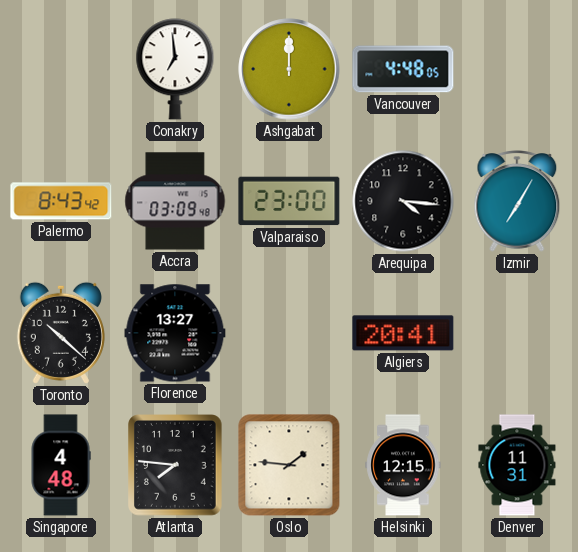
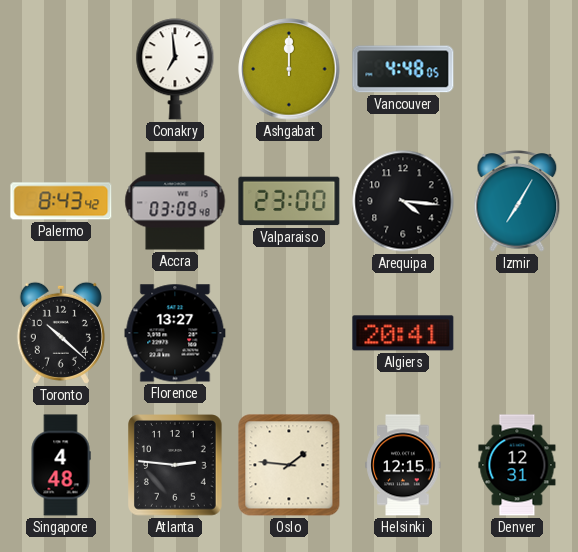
Atlanta: 7:46 -> 2:46
Denver: 11:31 -> 12:31
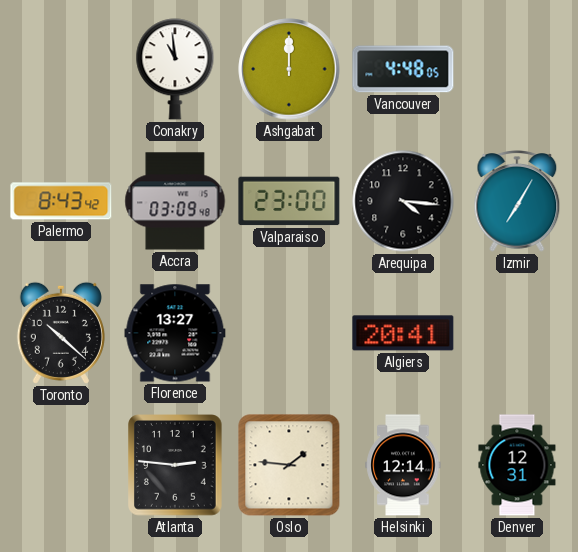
Conakry: 6:59 -> 10:59
Singapore: 4:48 -> none
Helsinki: 12:15 -> 12:14
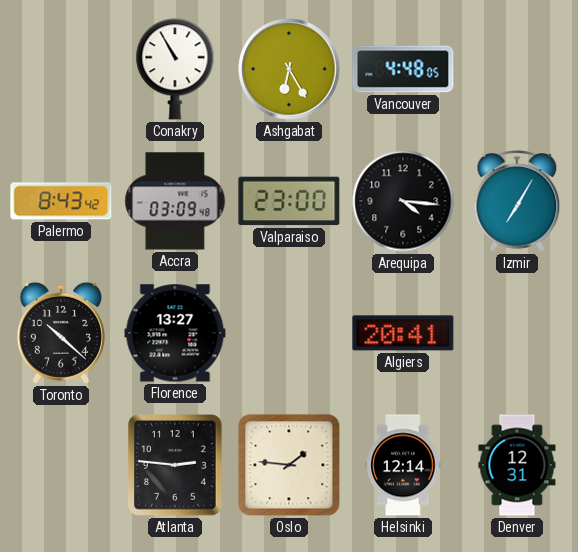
Conakry: 10:59 -> 10:55
Ashgabat: 12:00 -> 6:25
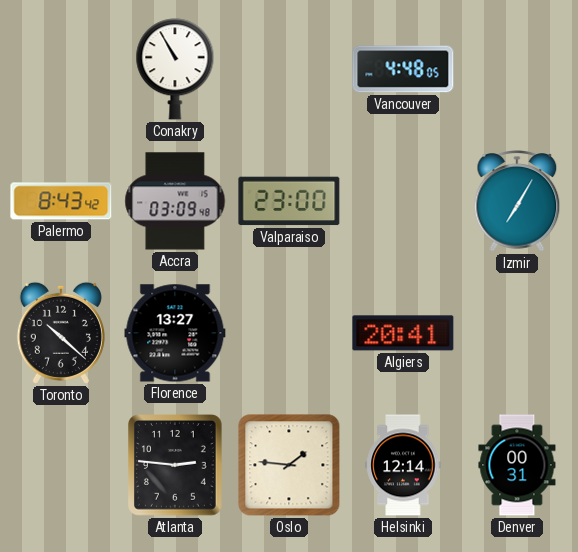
Ashgabat: 6:25 -> none
Arequipa: 4:16 -> none
Denver: 12:31 -> 00:31
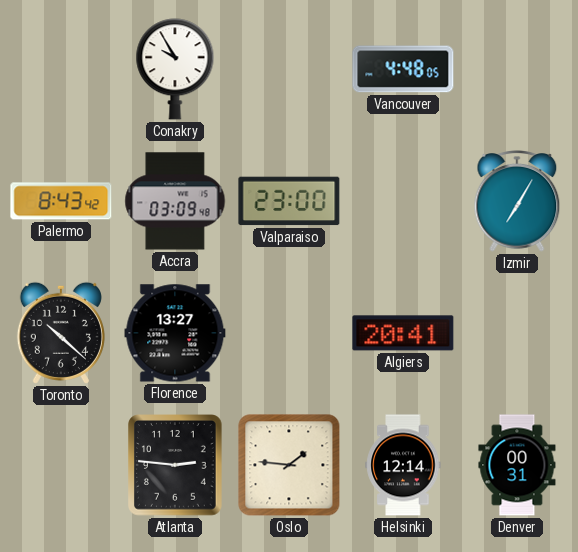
Conakry: 10:55 -> 9:55
